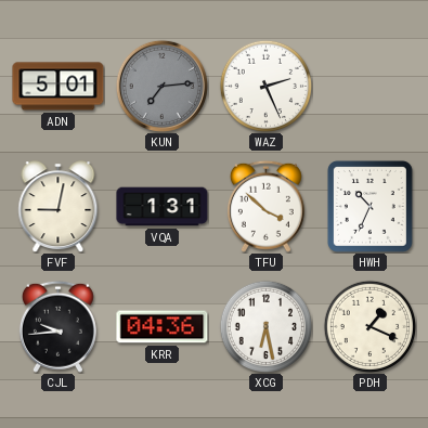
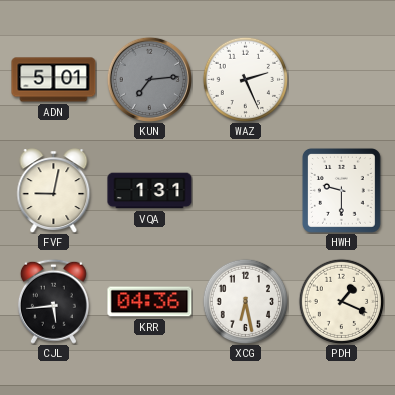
TFU: 3:52 -> none
HWH: 10:34 -> 9:30
CJL: 9:44 -> 5:44
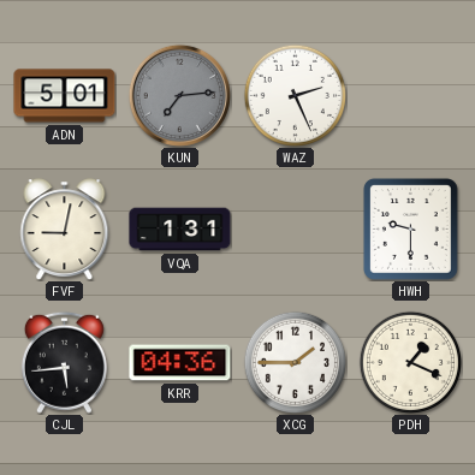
XCG: 6:28 -> 1:45
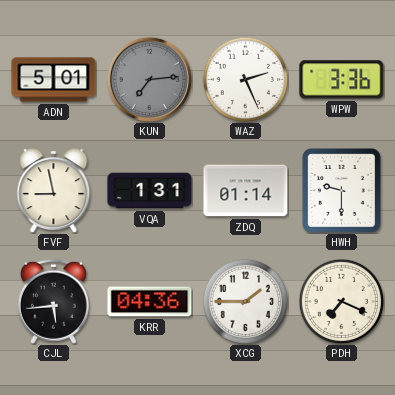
WPW: none -> 3:36
FVF: 9:02 -> 8:58
ZDQ: none -> 01:14
PDH: 1:19 -> 7:19
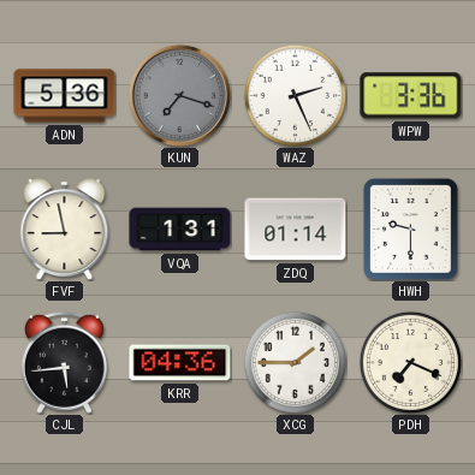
ADN: 5:01 -> 5:36
KUN: 7:14 -> 7:18
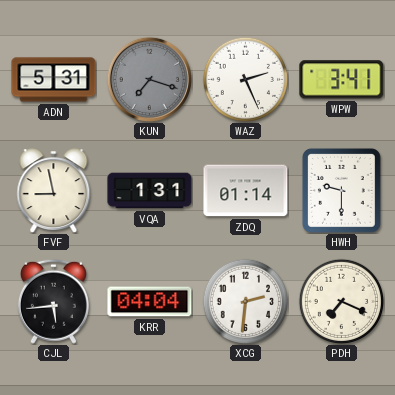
ADN: 5:36 -> 5:31
WPW: 3:36 -> 3:41
KRR: 04:36 -> 04:04
XCG: 1:45 -> 2:31
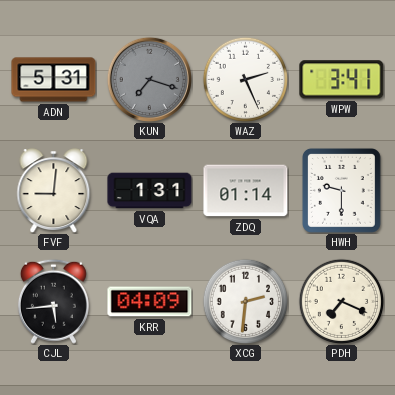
FVF: 8:58 -> 9:01
KRR: 04:04 -> 04:09
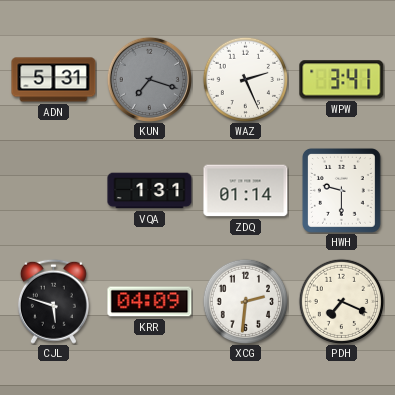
FVF: 9:01 -> none
CJL: 5:44 -> 5:48
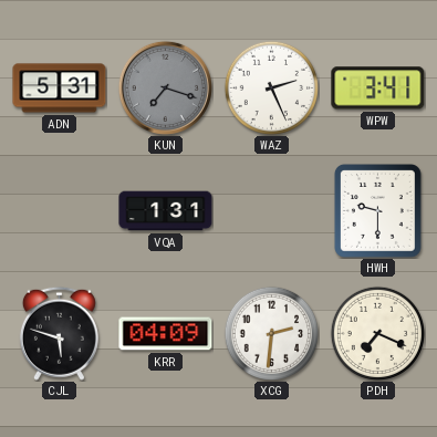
ZDQ: 01:14 -> none
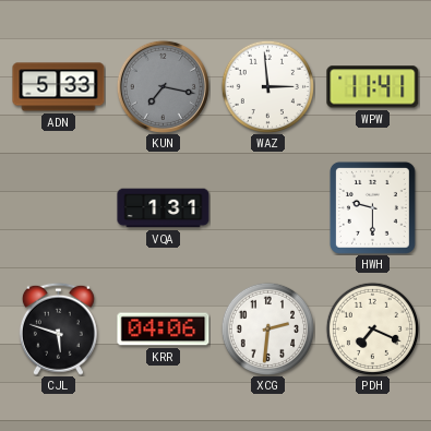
ADN: 5:31 -> 5:33
KUN: 7:18 -> 7:17
WAZ: 2:26 -> 2:59
WPW: 3:41 -> 11:41
KRR: 04:09 -> 04:06
